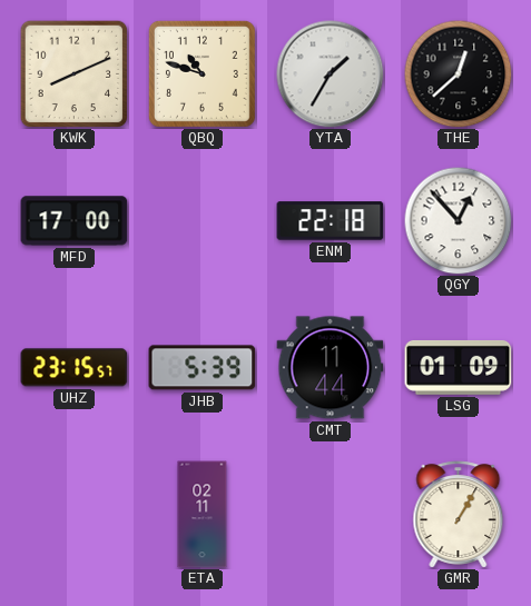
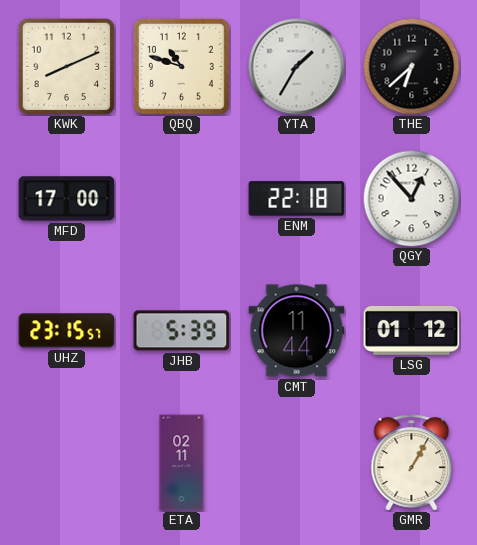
THE: 12:38 -> 6:38
LSG: 01:09 -> 01:12
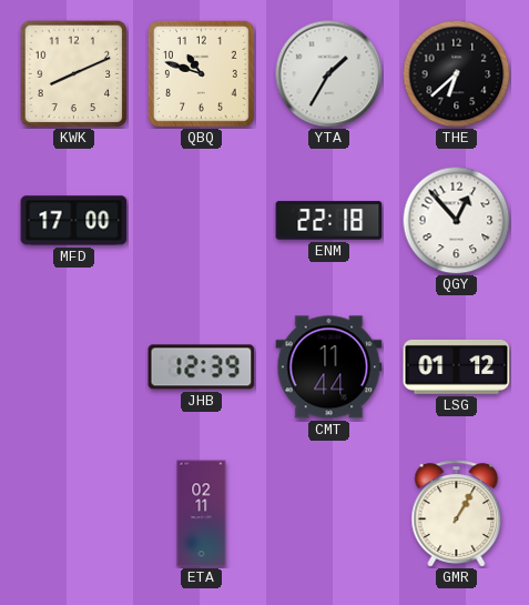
UHZ: 23:15 -> none
JHB: 5:39 -> 12:39
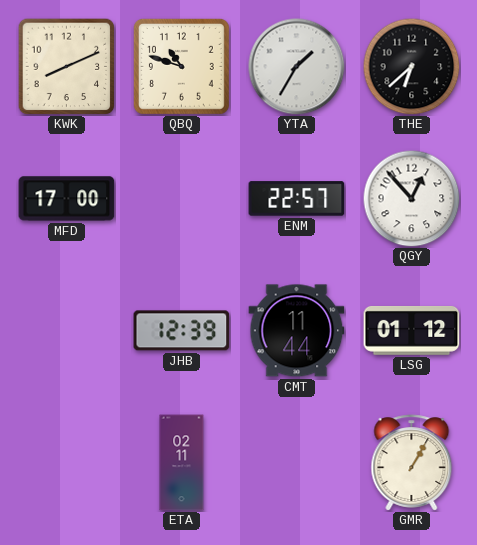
ENM: 22:18 -> 22:57
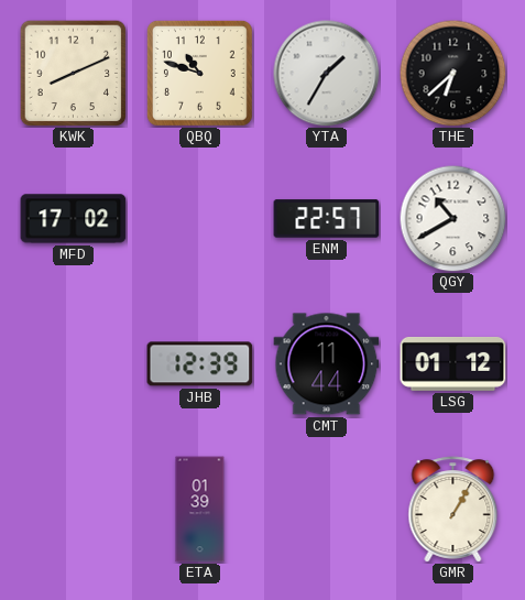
MFD: 17:00 -> 17:02
QGY: 12:53 -> 10:40
ETA: 02:11 -> 01:39
